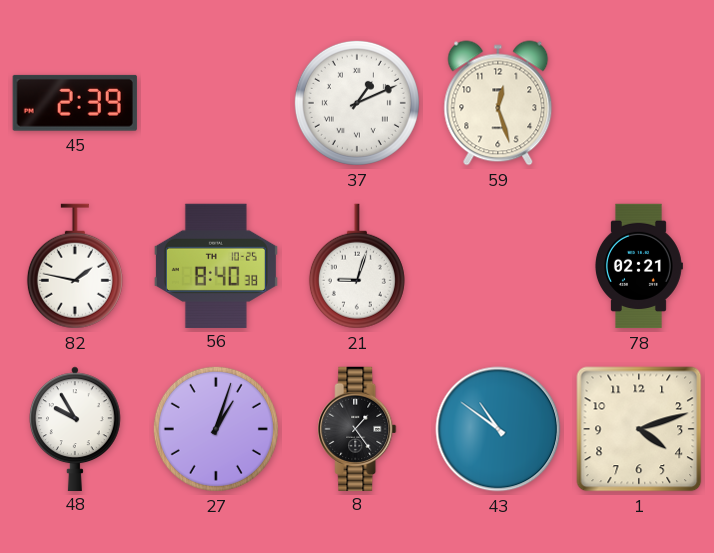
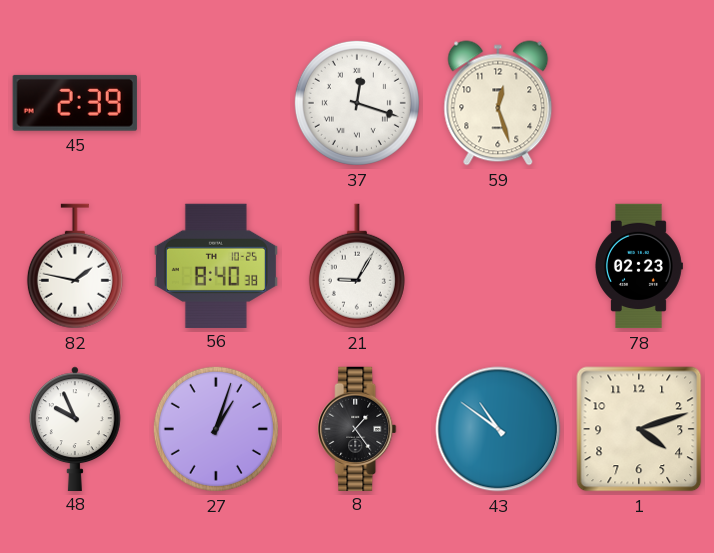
37: 1:11 -> 12:18
21: 9:03 -> 9:05
78: 02:21 -> 02:23
48: 9:55 -> 9:56
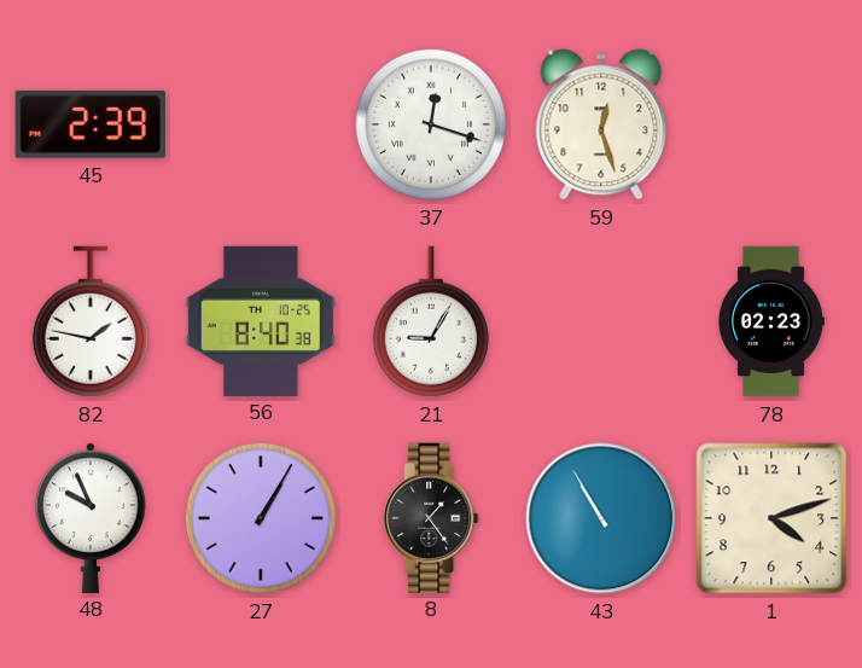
27: 1:03 -> 1:05
43: 10:51 -> 10:55
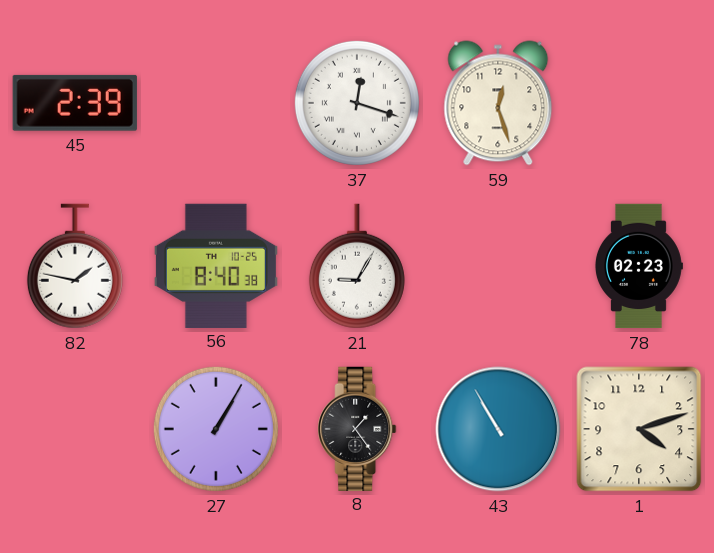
48: 9:56 -> none
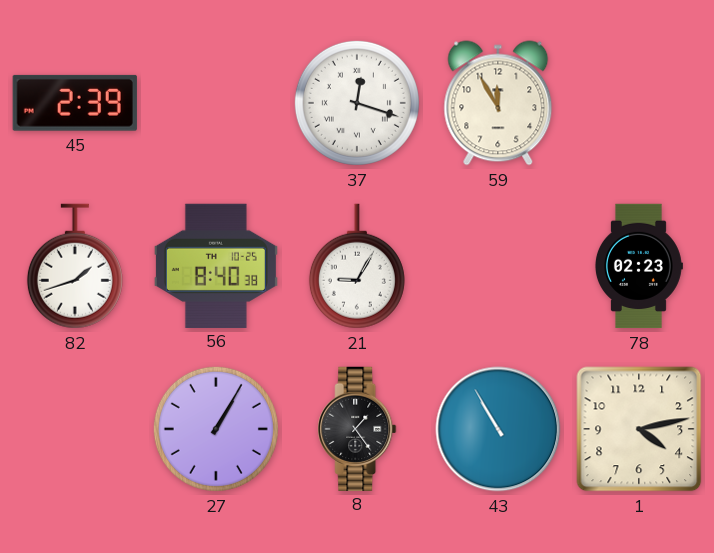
59: 12:27 -> 11:55
82: 1:47 -> 1:42
1: 4:12 -> 4:13
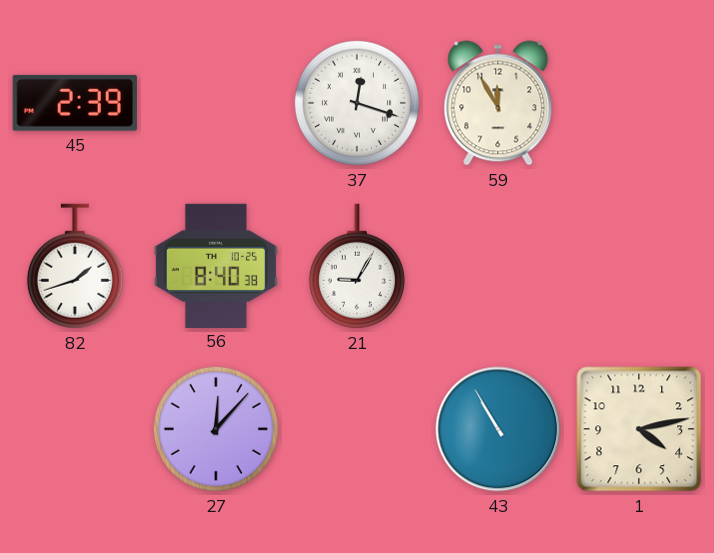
78: 02:23 -> none
27: 1:05 -> 12:07
8: 1:24 -> none
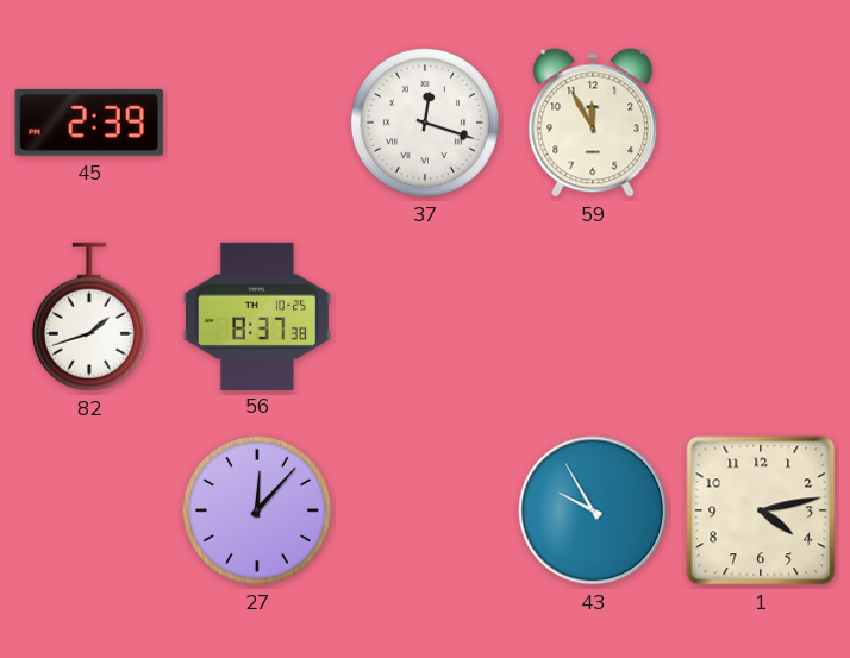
56: 8:40 -> 8:37
21: 9:05 -> none
43: 10:55 -> 9:55
